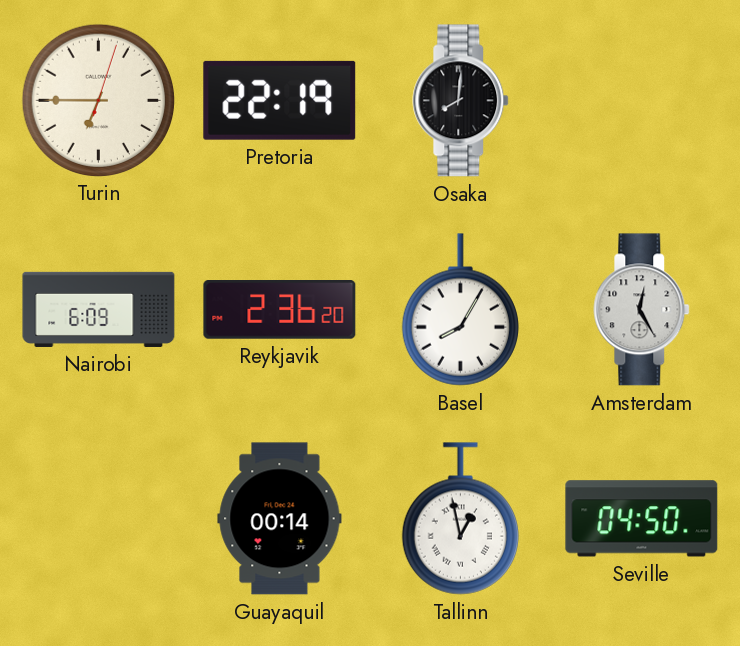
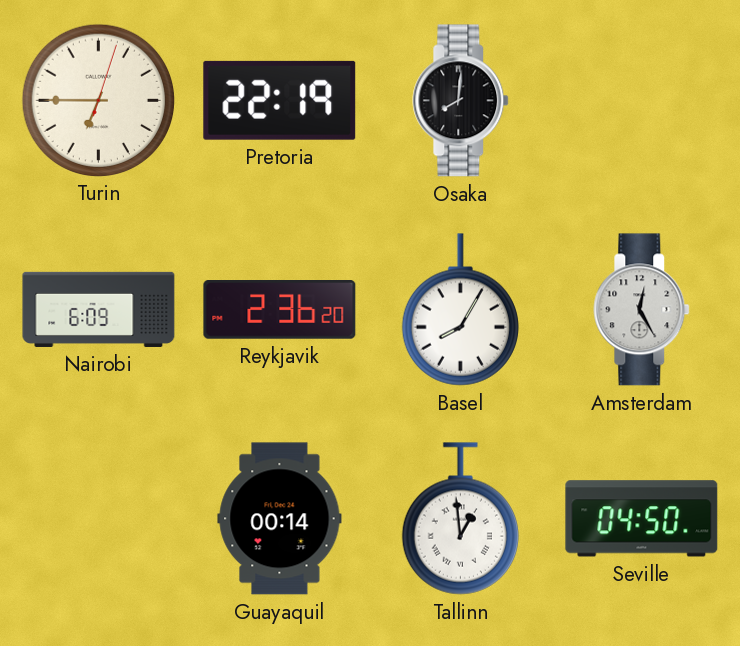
Tallinn: 12:58 -> 12:59
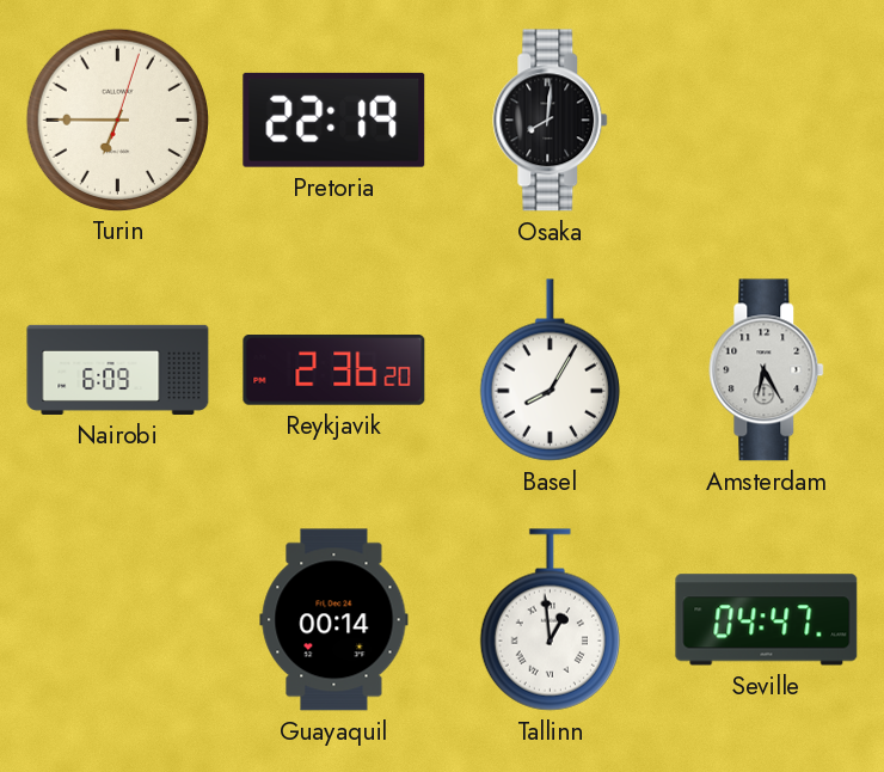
Amsterdam: 12:25 -> 6:25
Seville: 04:50 -> 04:47
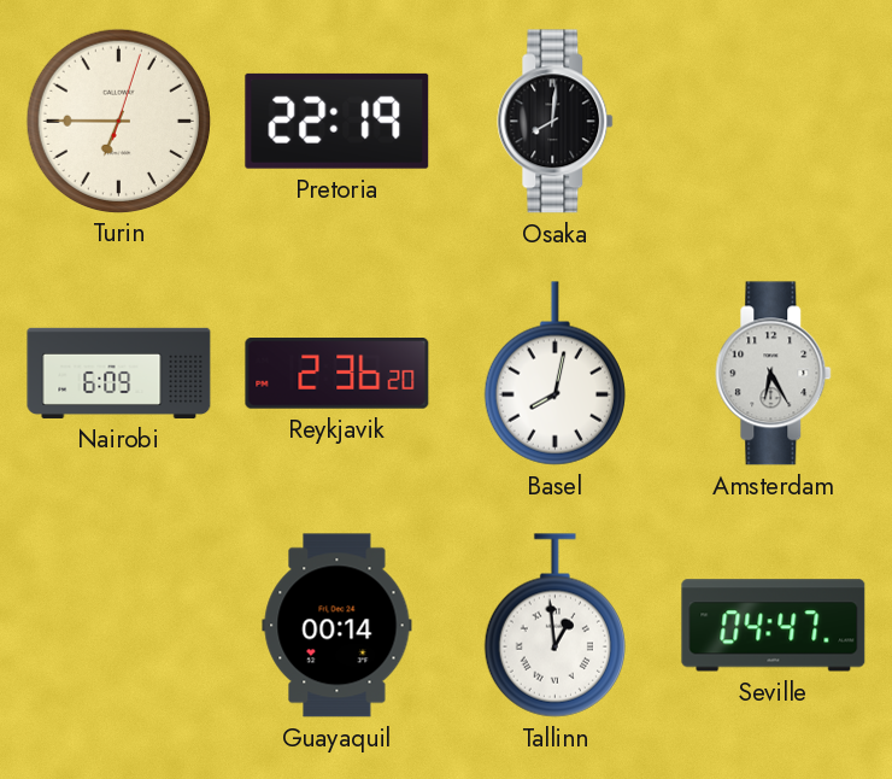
Basel: 8:05 -> 8:02
